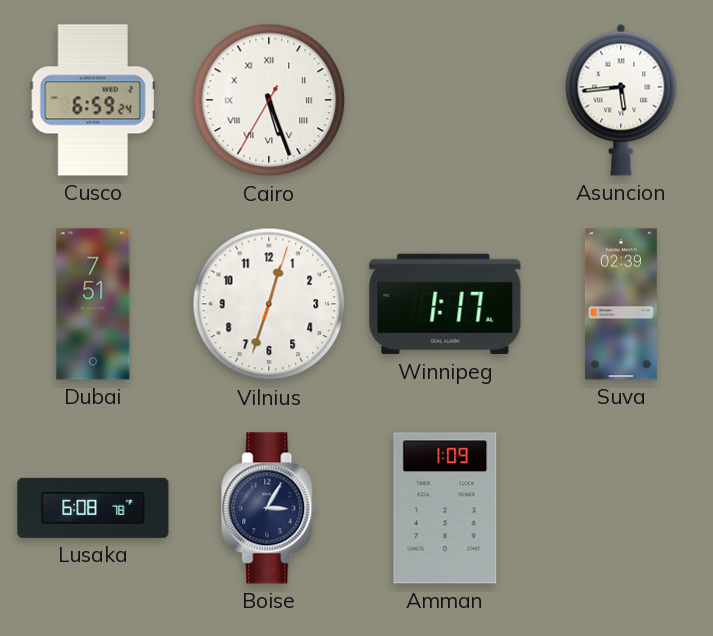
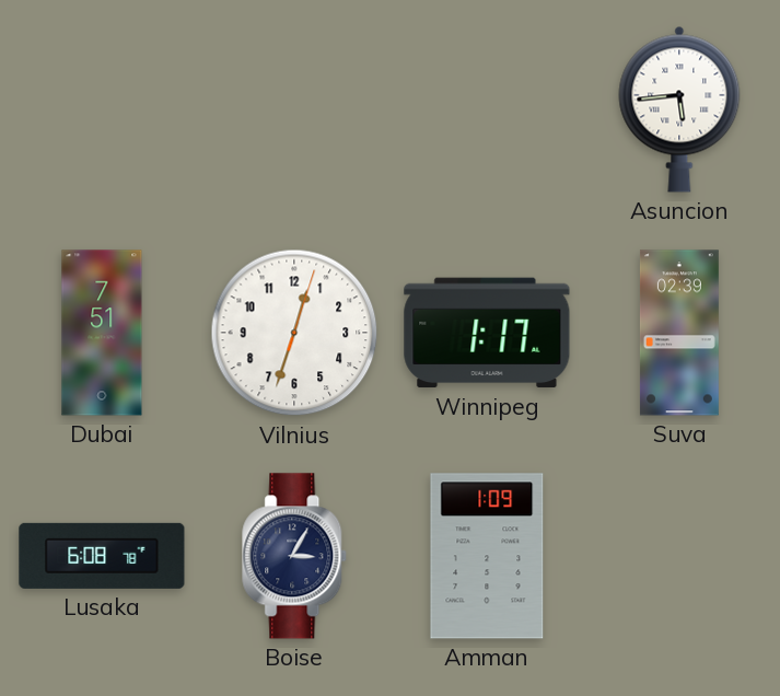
Cusco: 6:59 -> none
Cairo: 5:26 -> none
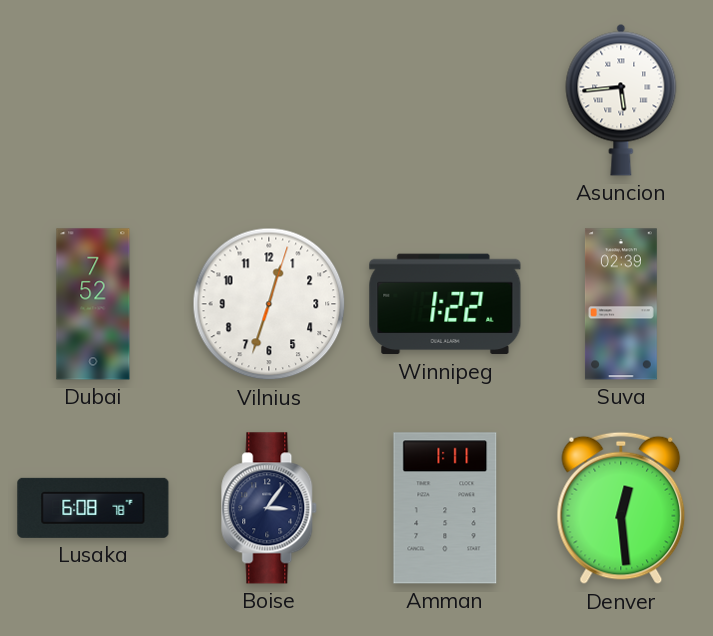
Dubai: 7:51 -> 7:52
Winnipeg: 1:17 -> 1:22
Boise: 3:05 -> 3:06
Amman: 1:09 -> 1:11
Denver: none -> 12:29
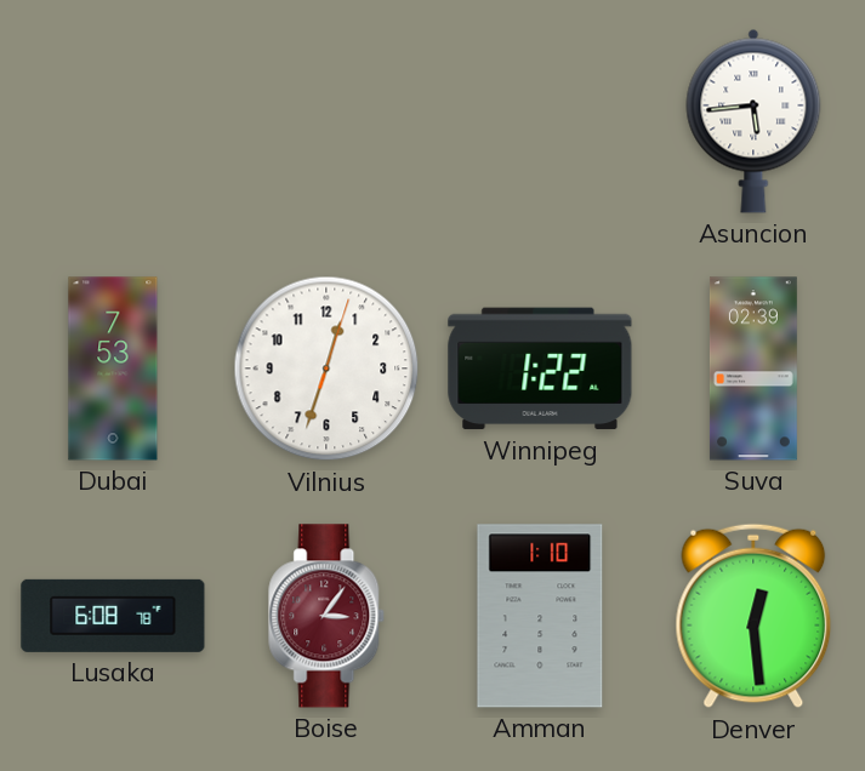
Dubai: 7:52 -> 7:53
Boise dial: navy -> burgundy
Amman: 1:11 -> 1:10
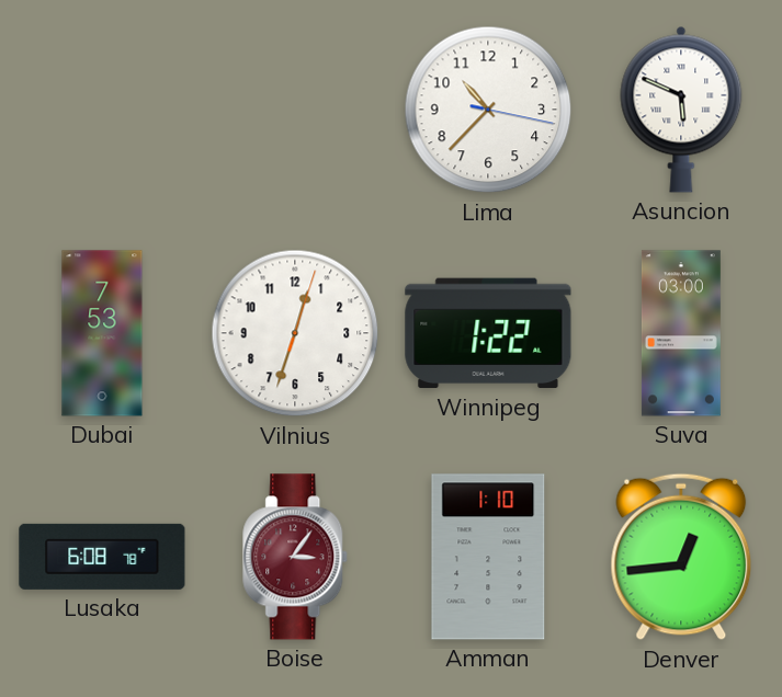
Lima: none -> 10:37
Asuncion: 5:44 -> 5:49
Suva: 02:39 -> 03:00
Denver: 12:29 -> 12:44
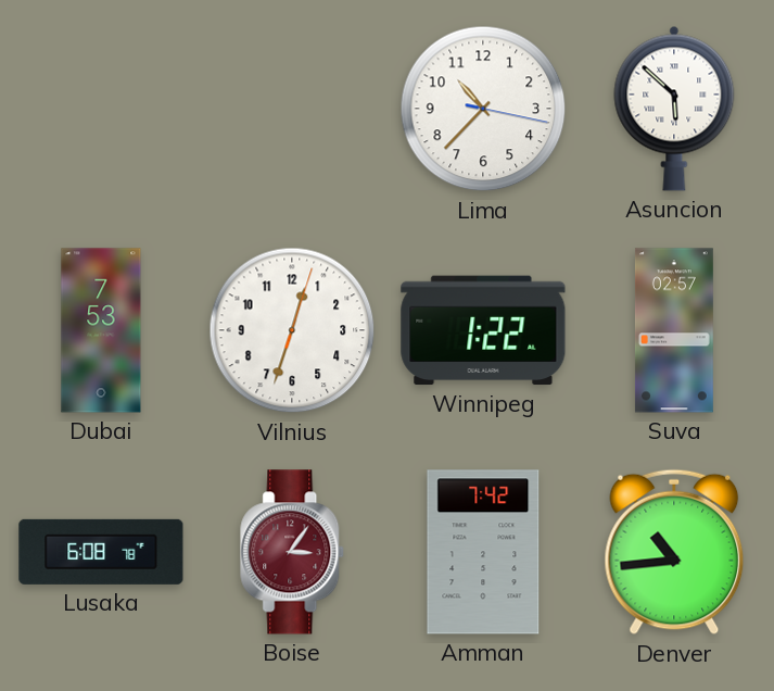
Asuncion: 5:49 -> 5:52
Suva: 03:00 -> 02:57
Amman: 1:10 -> 7:42
Denver: 12:44 -> 10:44
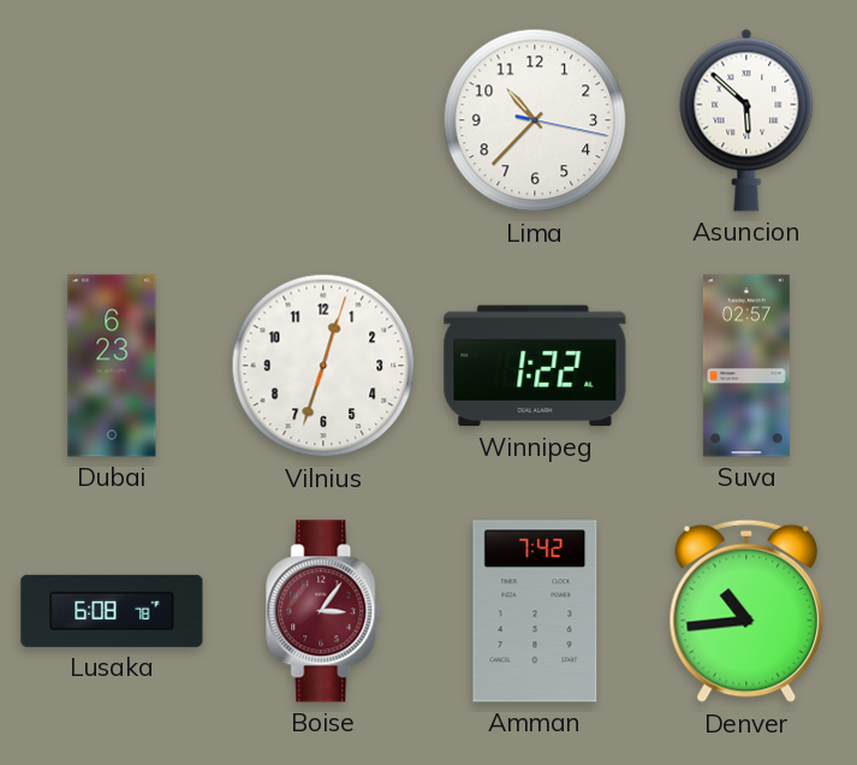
Dubai: 7:53 -> 6:23
